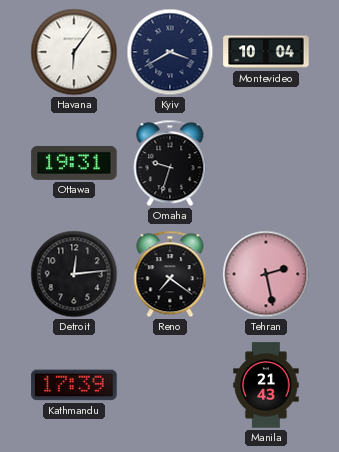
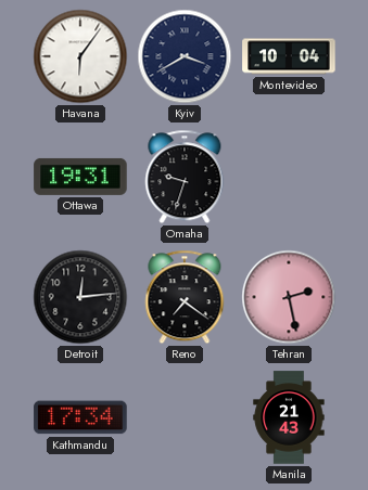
Kathmandu: 17:39 -> 17:34
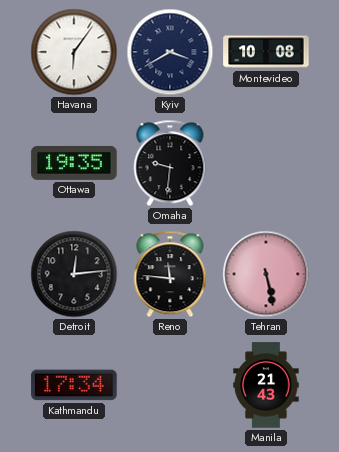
Montevideo: 10:04 -> 10:08
Ottawa: 19:31 -> 19:35
Omaha: 9:33 -> 9:31
Reno: 7:21 -> 11:46
Tehran: 2:28 -> 5:28
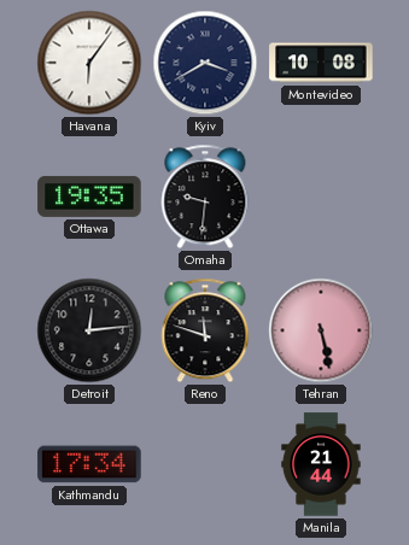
Reno: 11:46 -> 11:48
Manila: 21:43 -> 21:44
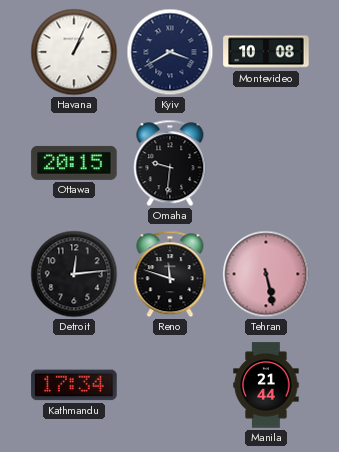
Havana: 6:06 -> 1:04
Ottawa: 19:35 -> 20:15
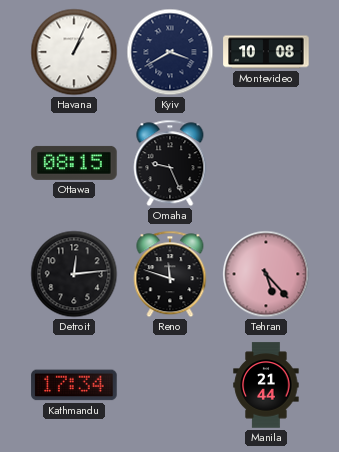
Ottawa: 20:15 -> 08:15
Omaha: 9:31 -> 9:26
Tehran: 5:28 -> 5:23
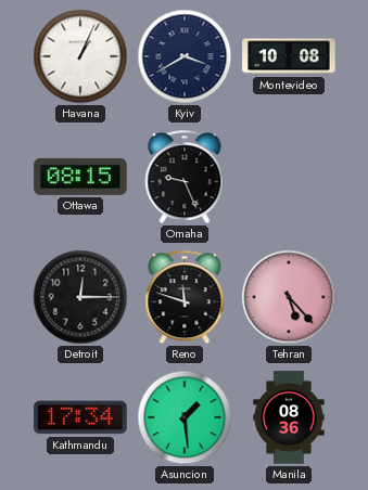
Detroit: 12:14 -> 12:15
Asuncion: none -> 1:29
Manila: 21:44 -> 08:36
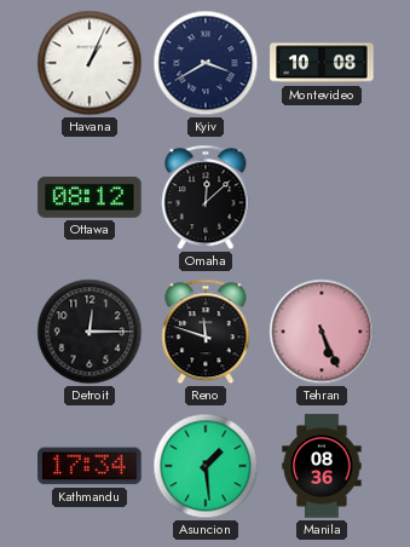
Ottawa: 08:15 -> 08:12
Omaha: 9:26 -> 12:08
Tehran: 5:23 -> 5:26
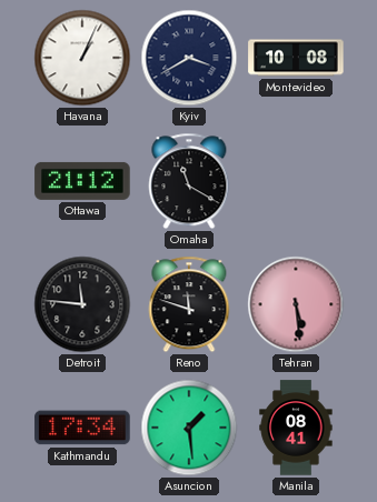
Ottawa: 08:12 -> 21:12
Omaha: 12:08 -> 11:20
Detroit: 12:15 -> 11:46
Tehran: 5:26 -> 5:29
Manila: 08:36 -> 08:41
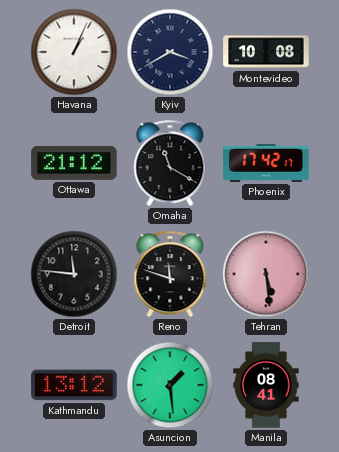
Phoenix: none -> 17:42
Kathmandu: 17:34 -> 13:12
